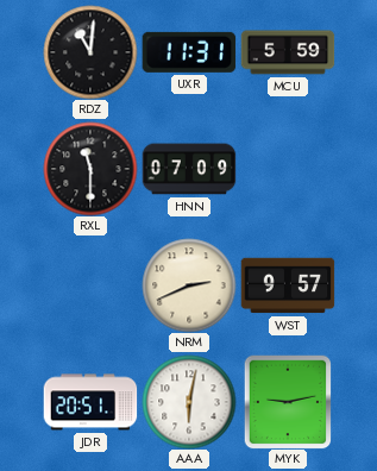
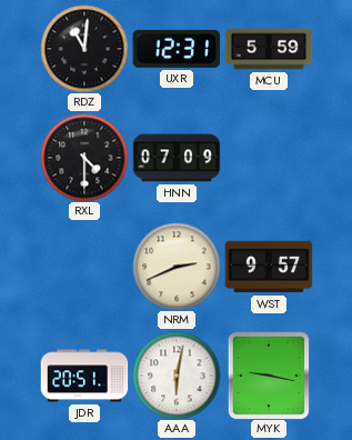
UXR: 11:31 -> 12:31
RXL: 11:30 -> 4:30
MYK: 9:13 -> 9:17
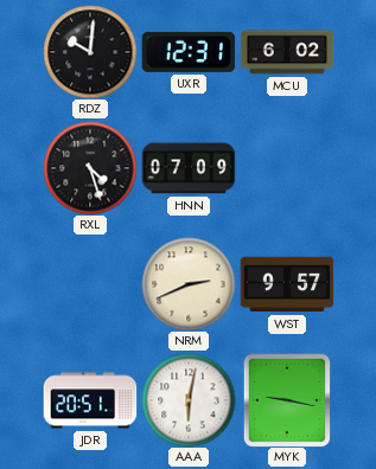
RDZ: 11:01 -> 10:01
MCU: 5:59 -> 6:02
RXL: 4:30 -> 4:27
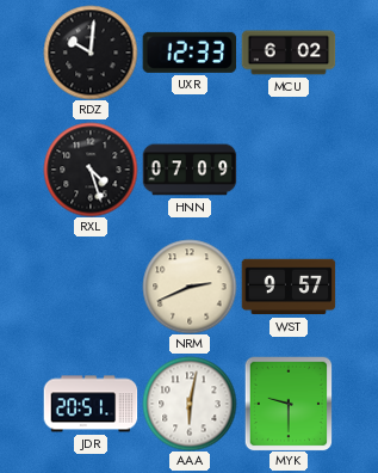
UXR: 12:31 -> 12:33
MYK: 9:17 -> 9:30
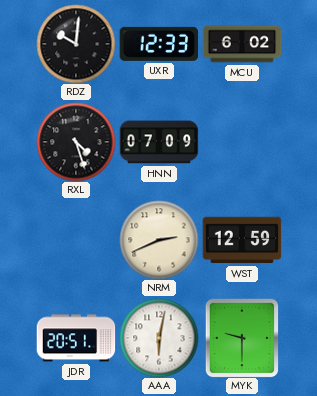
WST: 9:57 -> 12:59
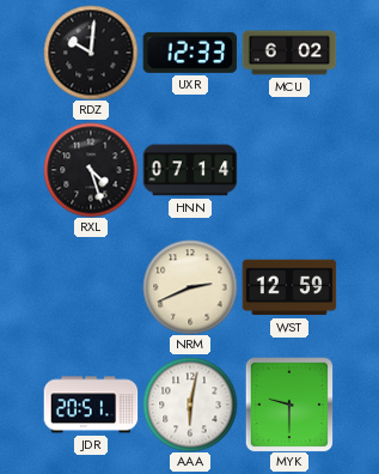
HNN: 07:09 -> 07:14
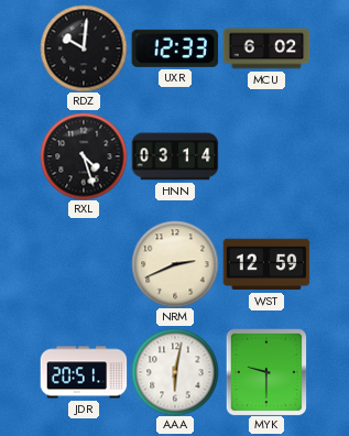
HNN: 07:14 -> 03:14
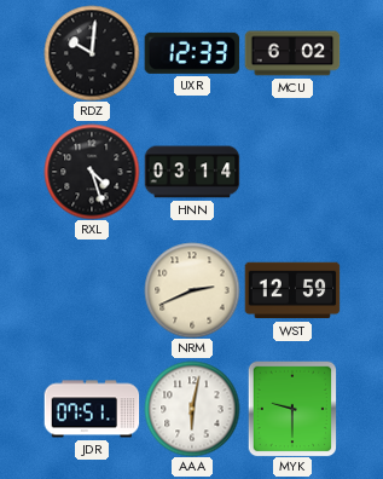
JDR: 20:51 -> 07:51
